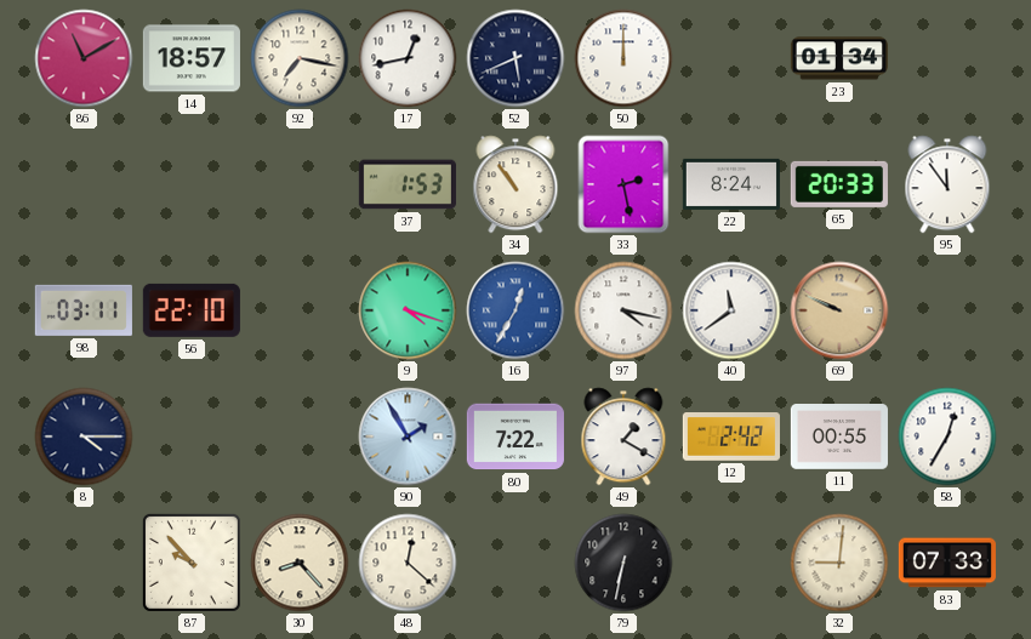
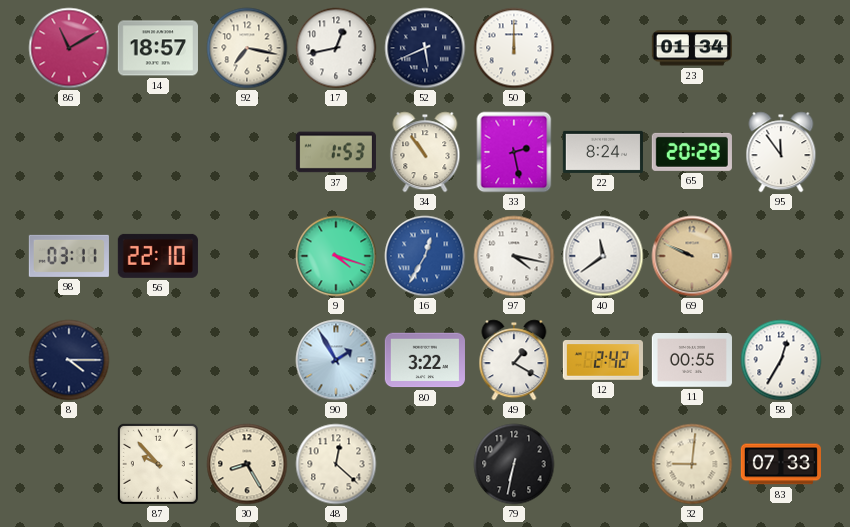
65: 20:33 -> 20:29
80: 7:22 -> 3:22
30: 8:23 -> 8:25
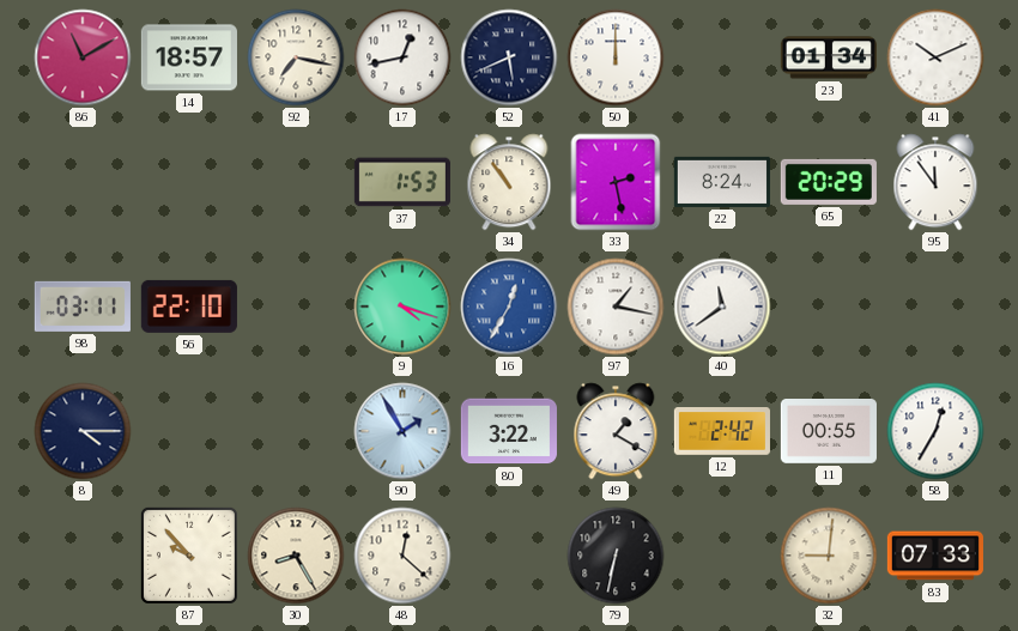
41: none -> 10:11
97: 4:17 -> 1:17
69: 9:49 -> none
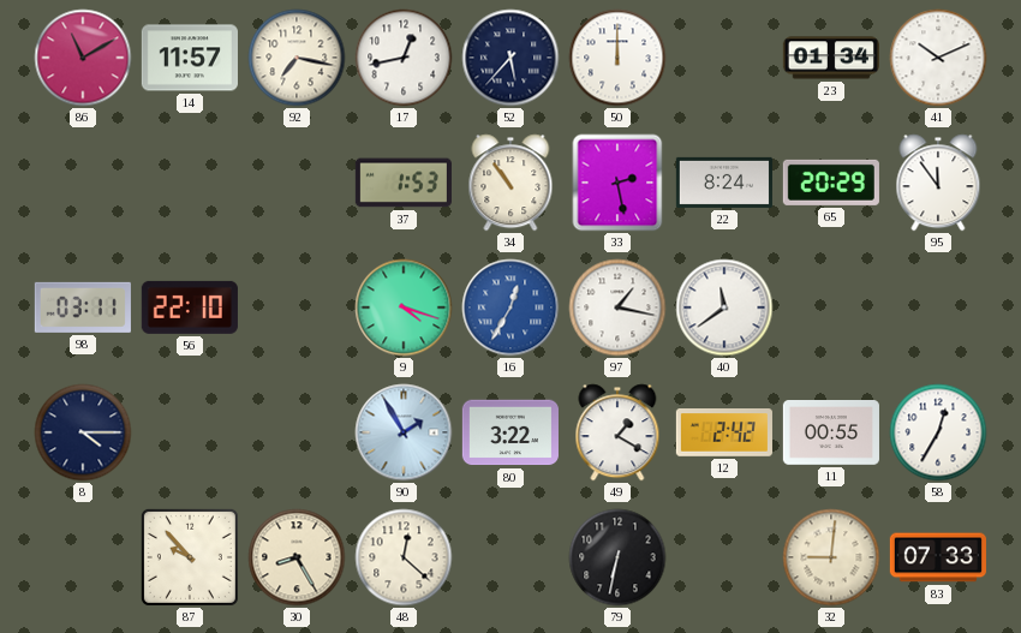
14: 18:57 -> 11:57
52: 5:41 -> 5:37
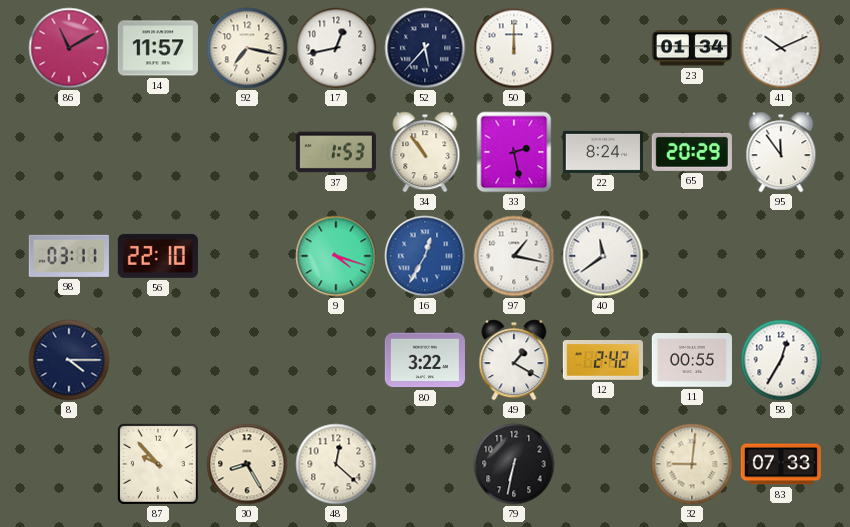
90: 1:55 -> none
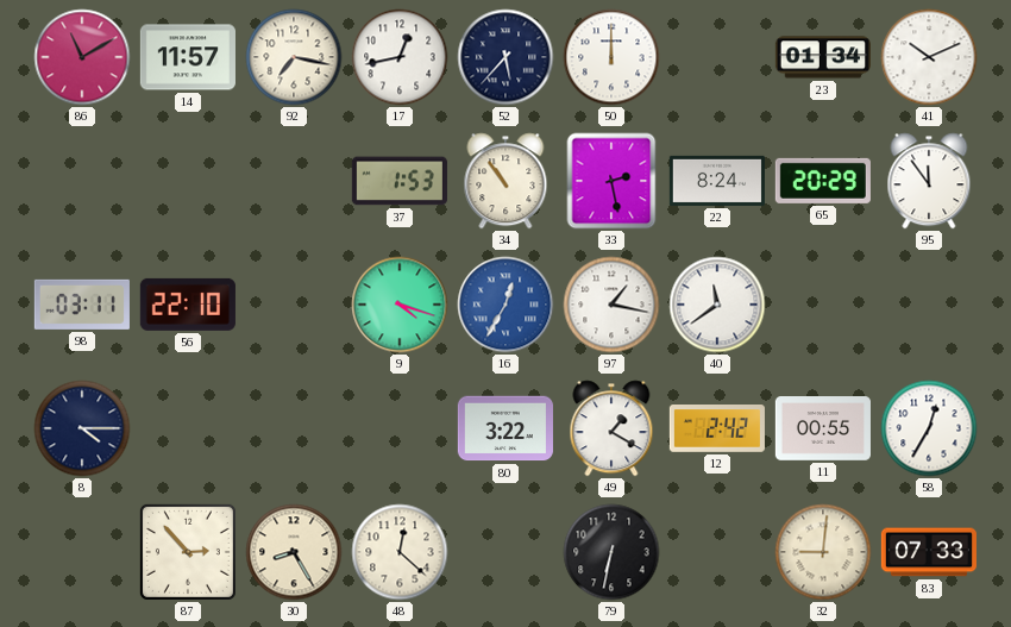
87: 9:53 -> 2:53
